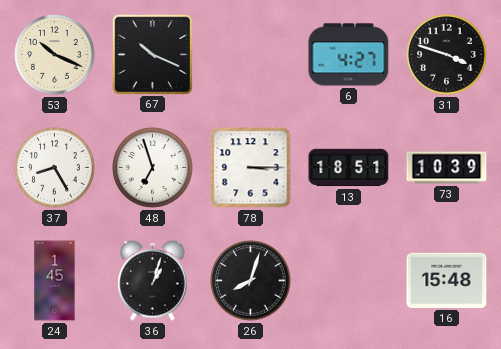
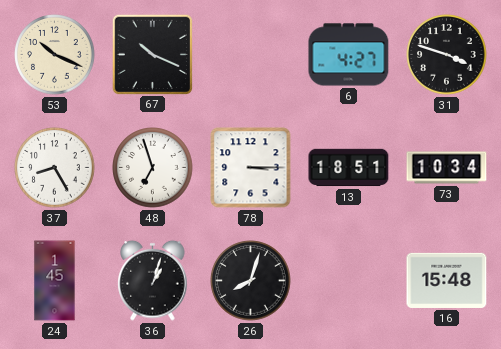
73: 10:39 -> 10:34
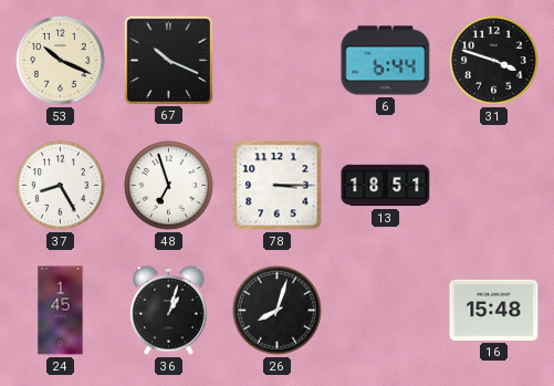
6: 4:27 -> 6:44
73: 10:34 -> none
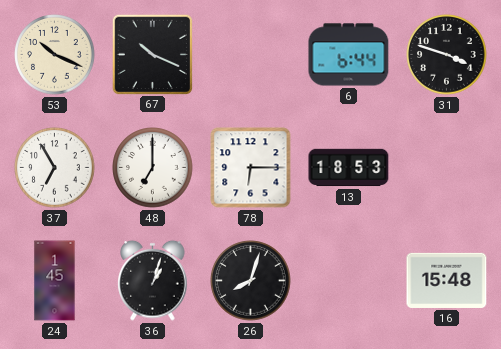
37: 8:25 -> 6:55
48: 6:57 -> 7:00
78: 3:15 -> 6:15
13: 18:51 -> 18:53
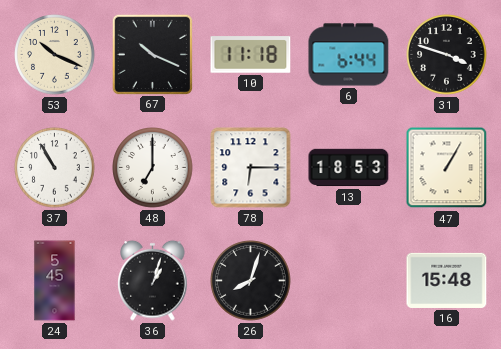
10: none -> 11:18
37: 6:55 -> 10:55
47: none -> 1:05
24: 1:45 -> 5:45
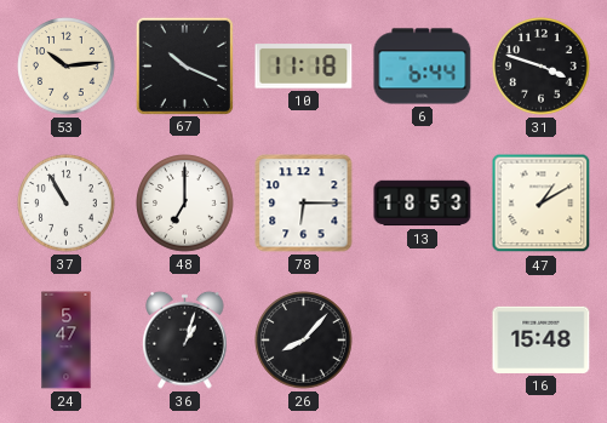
53: 10:19 -> 10:14
47: 1:05 -> 1:10
24: 5:45 -> 5:47
26: 8:03 -> 8:07
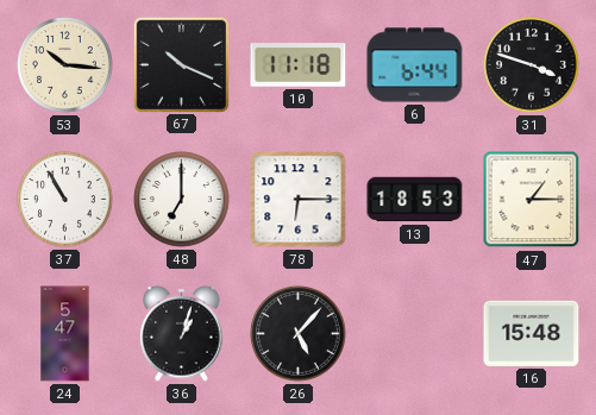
53: 10:14 -> 10:16
47: 1:10 -> 1:15
26: 8:07 -> 5:07
